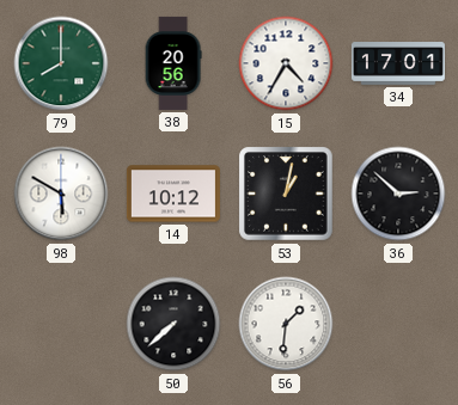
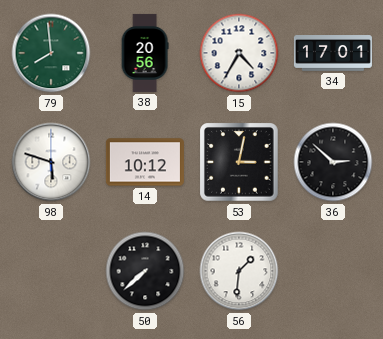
79: 8:00 -> 7:59
98: 5:50 -> 5:48
53: 1:02 -> 3:02
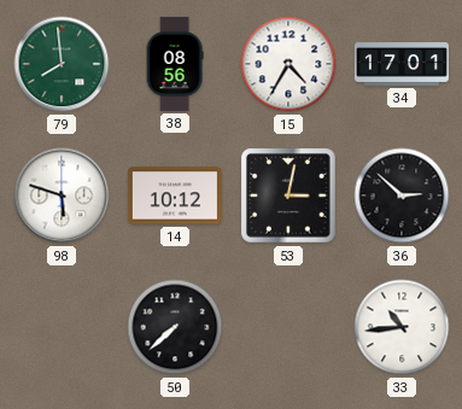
38: 20:56 -> 08:56
56: 1:31 -> none
33: none -> 10:44
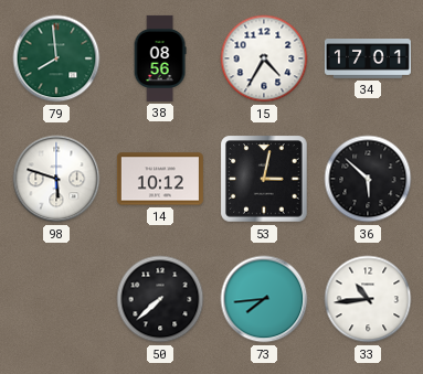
36: 2:52 -> 5:52
73: none -> 7:44
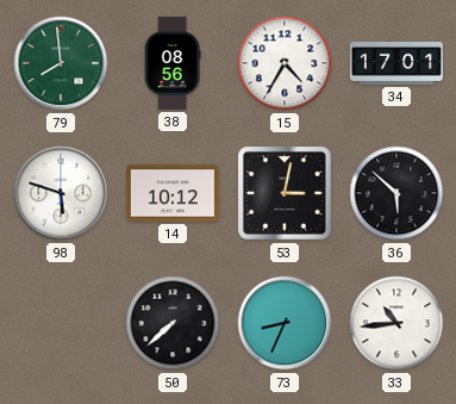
73: 7:44 -> 8:34
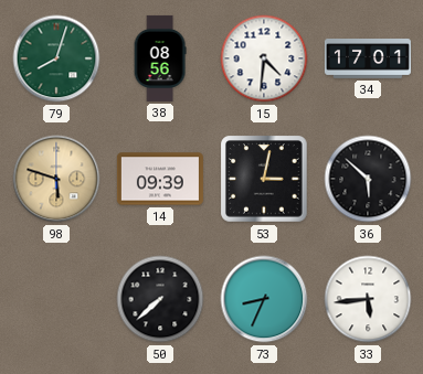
79: 7:59 -> 8:03
15: 4:35 -> 4:31
98 dial: white -> champagne
14: 10:12 -> 09:39
33: 10:44 -> 5:44
